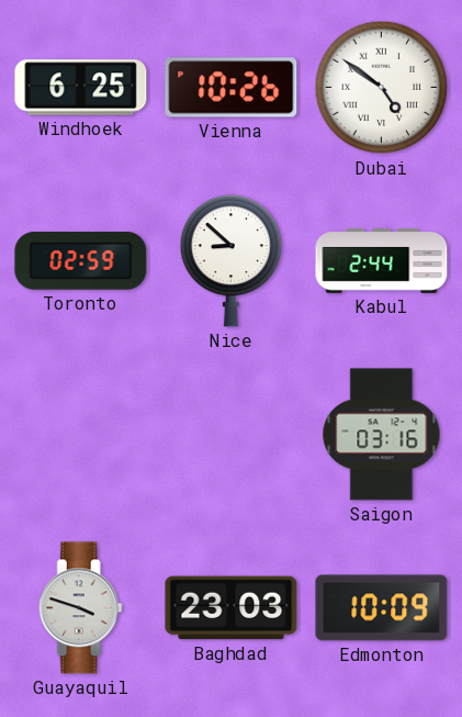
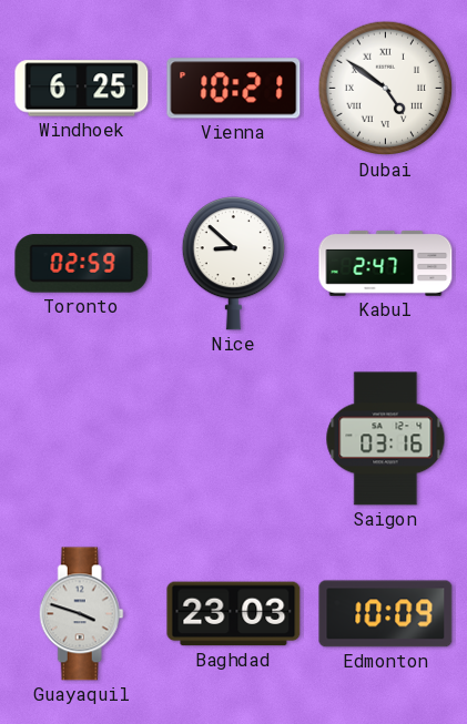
Vienna: 10:26 -> 10:21
Kabul: 2:44 -> 2:47
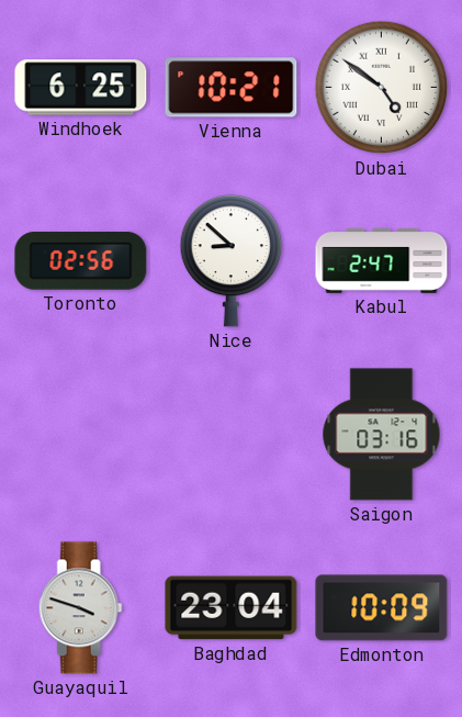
Toronto: 02:59 -> 02:56
Baghdad: 23:03 -> 23:04
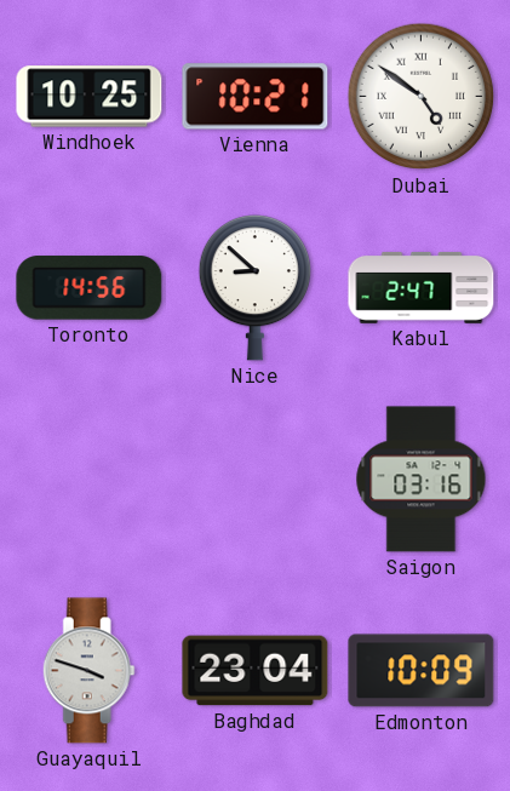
Windhoek: 6:25 -> 10:25
Toronto: 02:56 -> 14:56
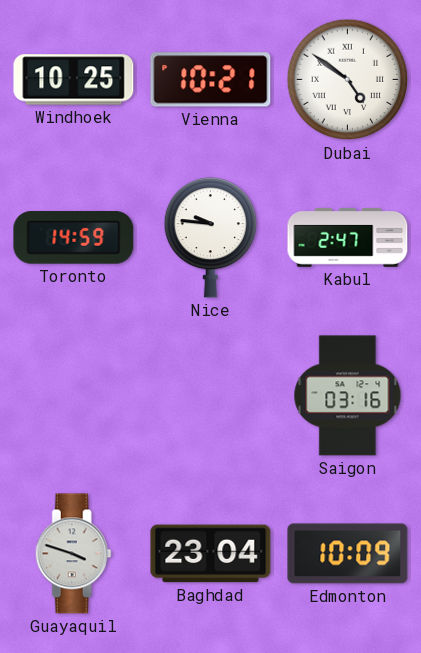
Toronto: 14:56 -> 14:59
Nice: 8:52 -> 9:46
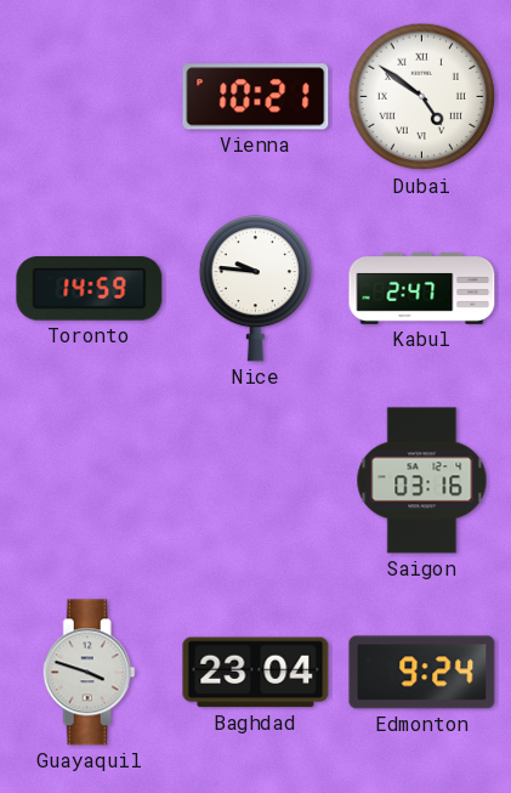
Windhoek: 10:25 -> none
Edmonton: 10:09 -> 9:24
